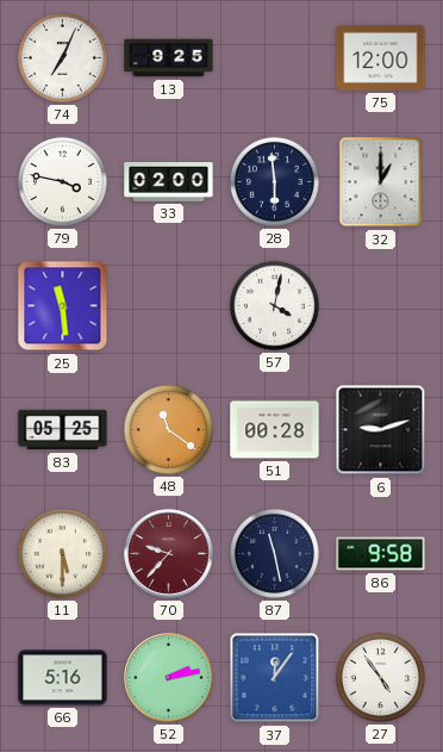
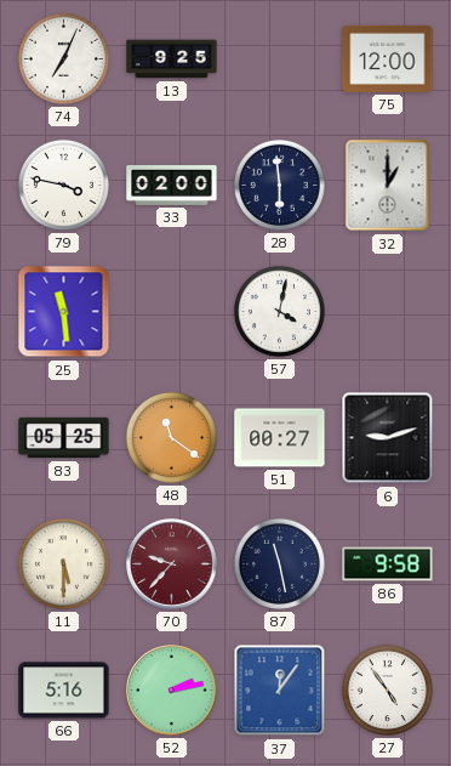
51: 00:28 -> 00:27
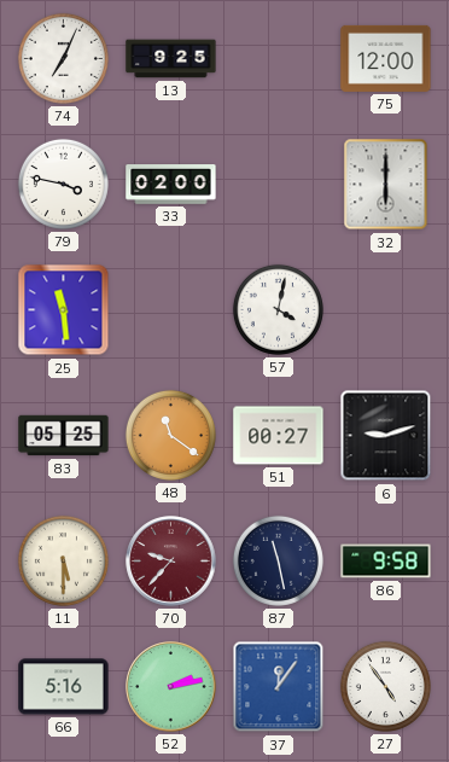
28: 5:59 -> none
32: 1:00 -> 6:00
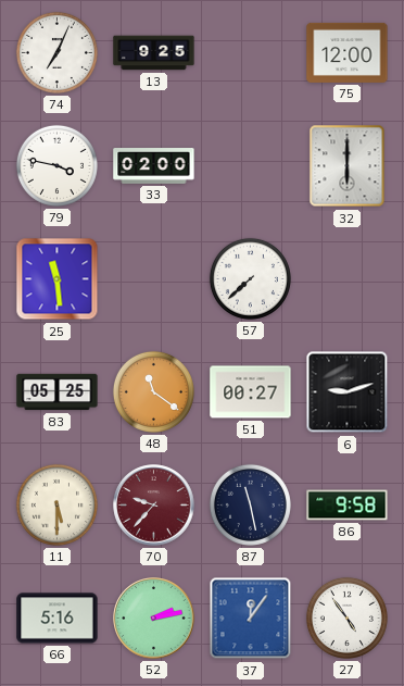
57: 4:02 -> 7:38
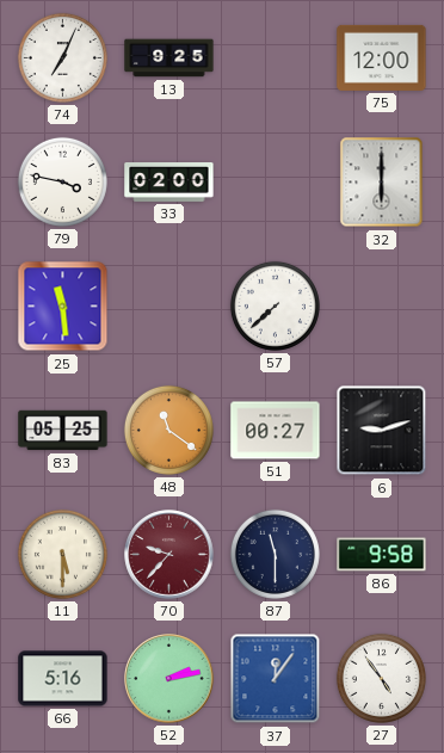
87: 11:28 -> 11:30
